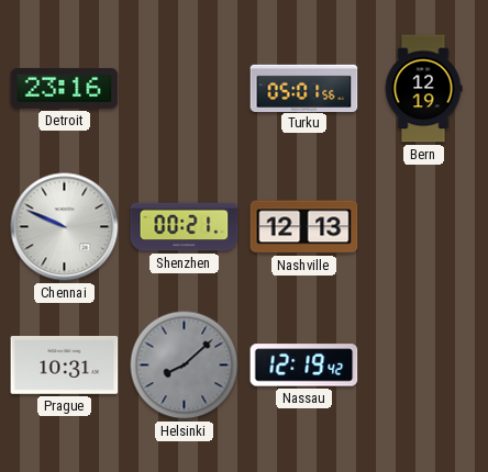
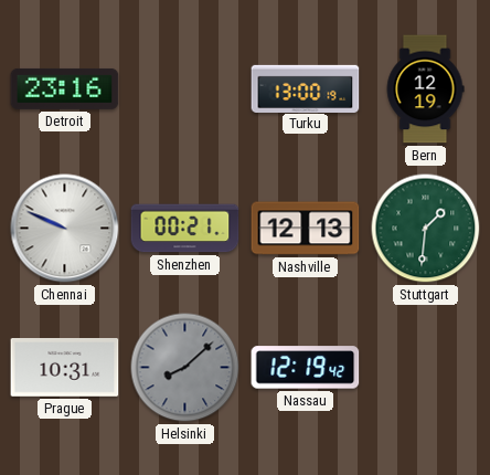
Turku: 05:01 -> 13:00
Stuttgart: none -> 1:31
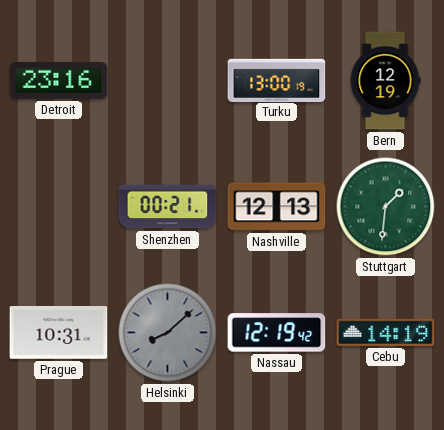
Chennai: 9:49 -> none
Cebu: none -> 14:19
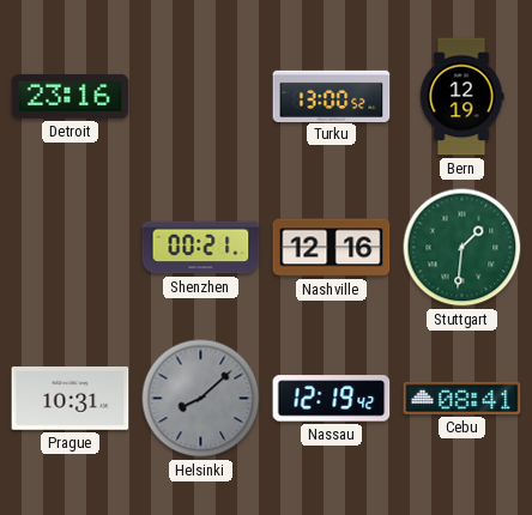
Turku: 13:00:19 -> 13:00:52
Nashville: 12:13 -> 12:16
Cebu: 14:19 -> 08:41
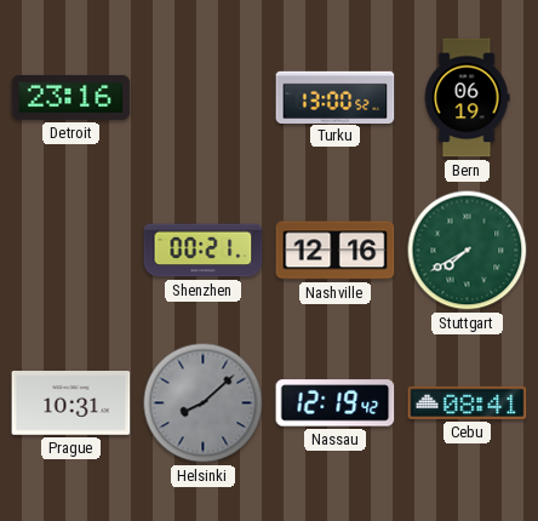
Bern: 12:19 -> 06:19
Stuttgart: 1:31 -> 7:40
